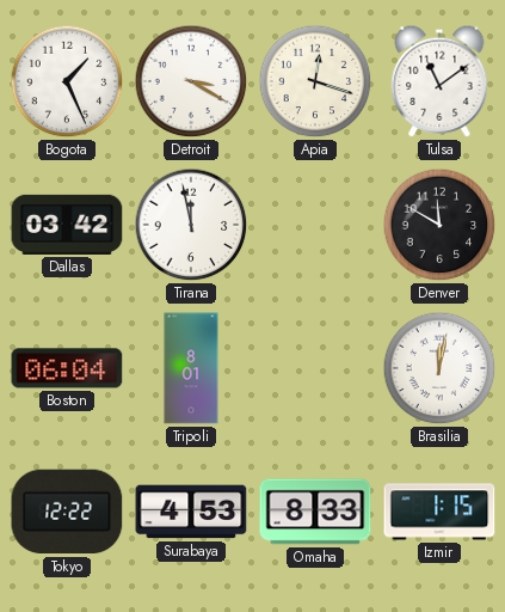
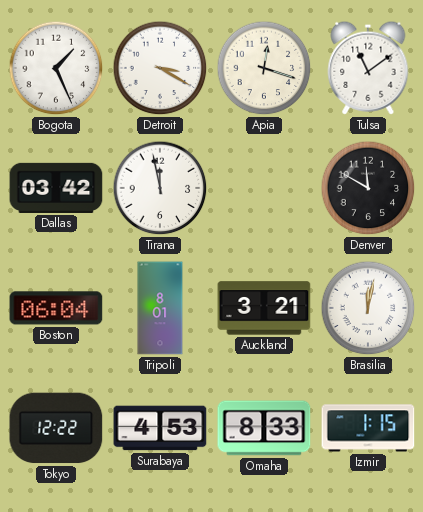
Auckland: none -> 3:21
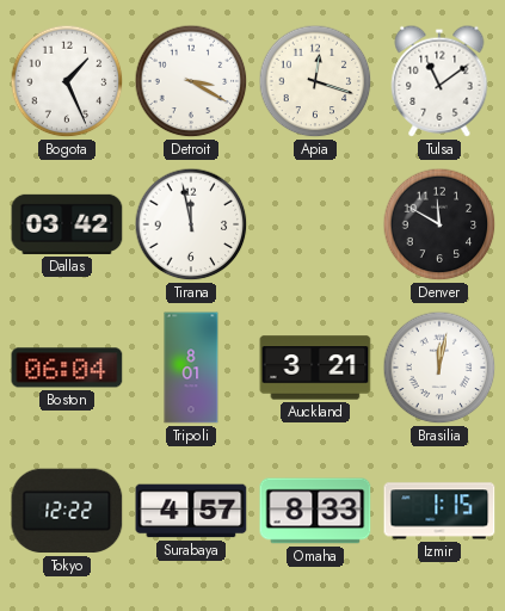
Surabaya: 4:53 -> 4:57
